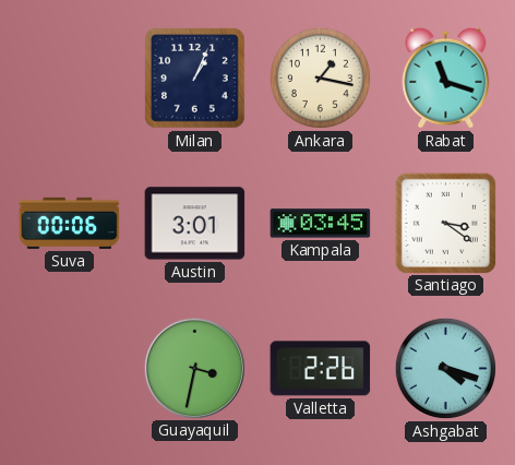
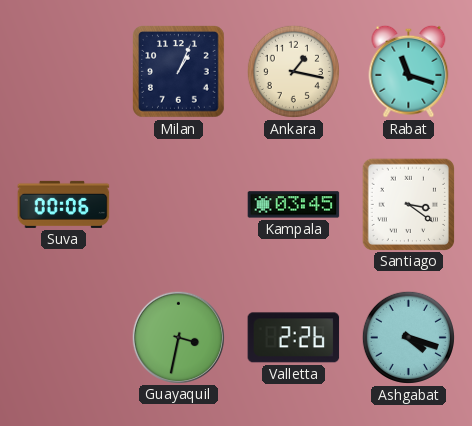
Austin: 3:01 -> none
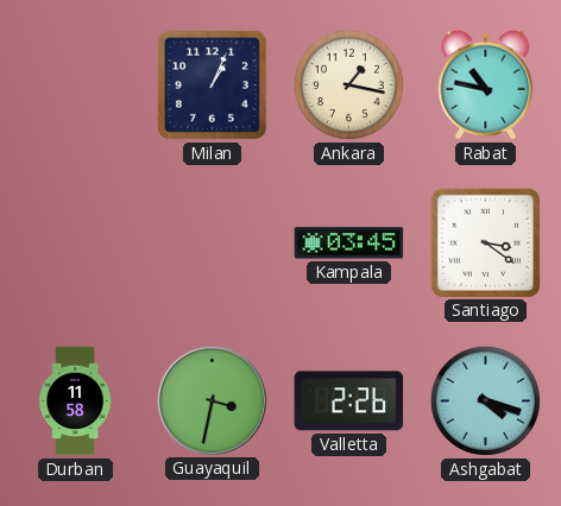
Rabat: 11:18 -> 10:47
Suva: 00:06 -> none
Durban: none -> 11:58
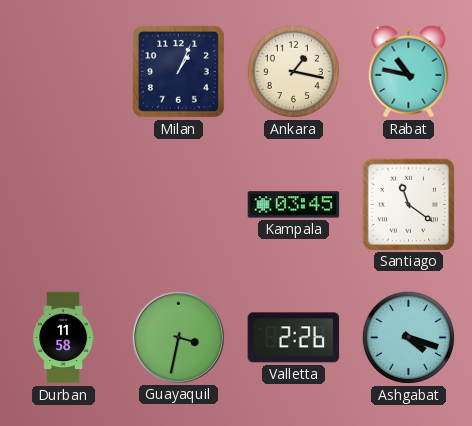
Santiago: 3:21 -> 11:21
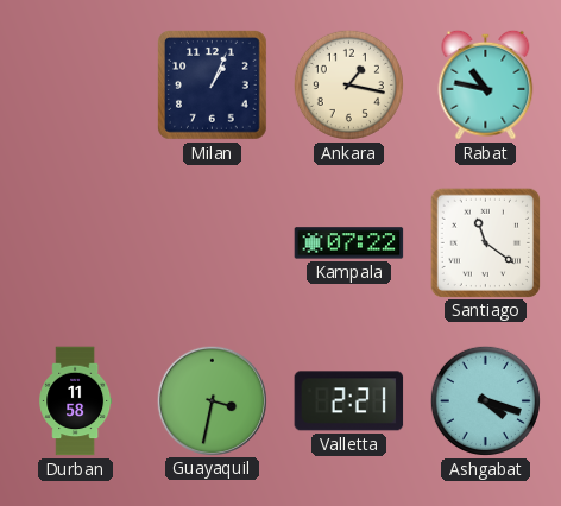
Kampala: 03:45 -> 07:22
Valletta: 2:26 -> 2:21
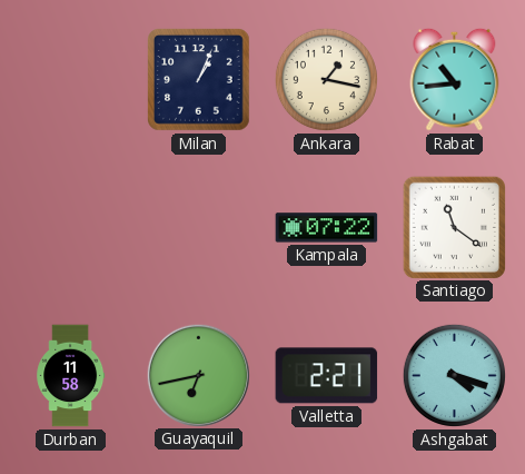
Rabat: 10:47 -> 10:44
Guayaquil: 3:32 -> 6:43
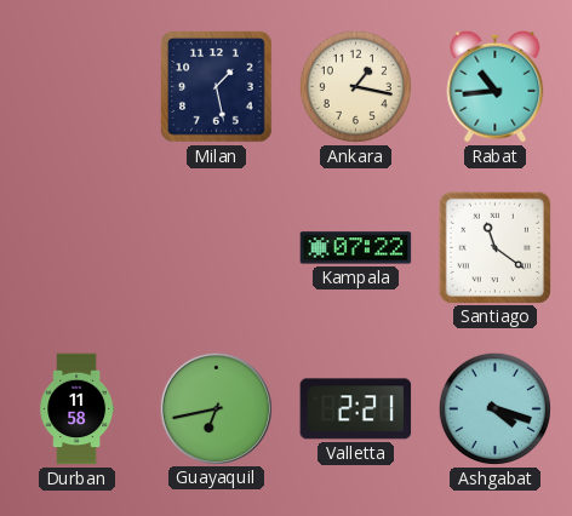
Milan: 1:04 -> 1:28
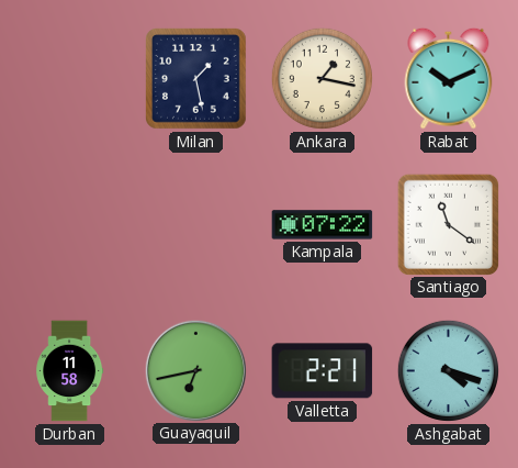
Rabat: 10:44 -> 10:11
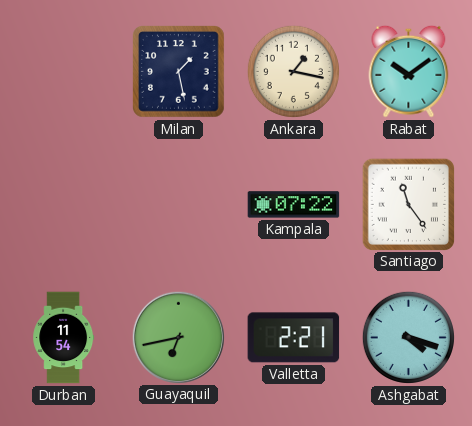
Rabat: 10:11 -> 10:09
Santiago: 11:21 -> 11:24
Durban: 11:58 -> 11:54
